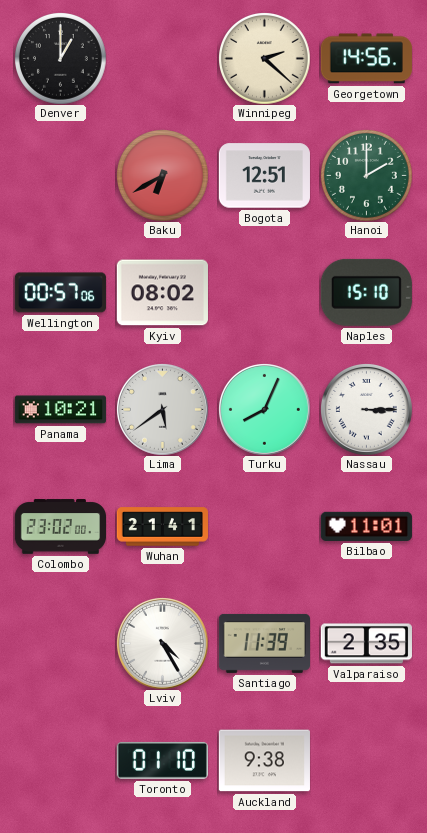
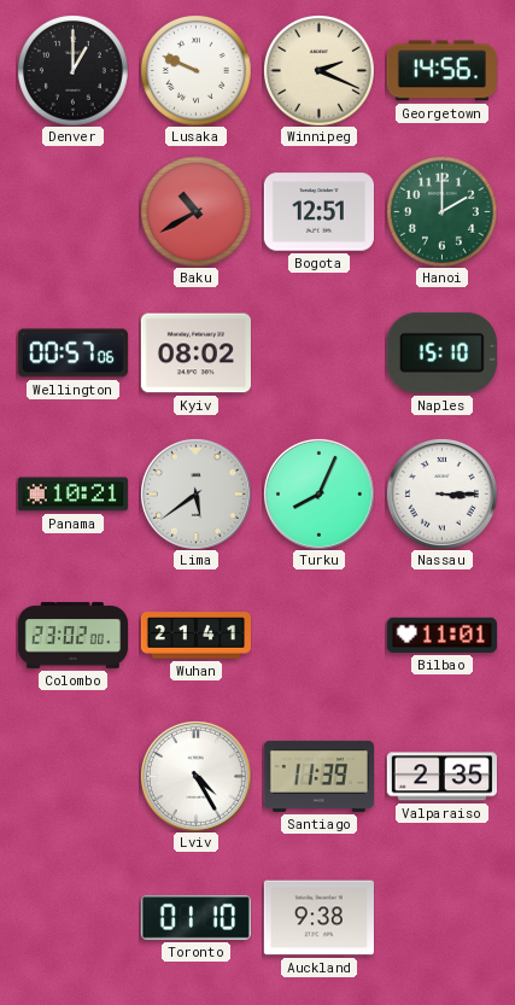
Lusaka: none -> 9:49
Winnipeg: 2:22 -> 2:19
Baku: 6:40 -> 10:40
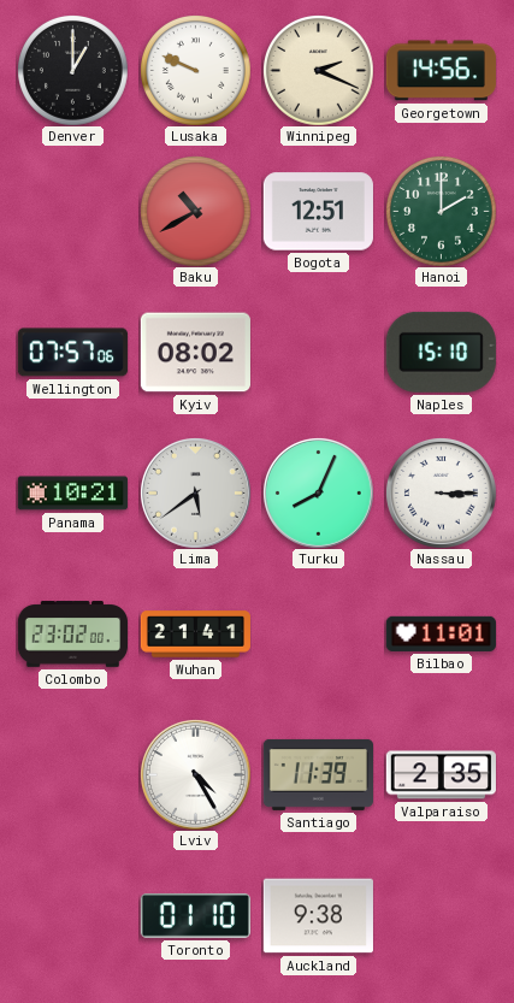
Wellington: 00:57 -> 07:57
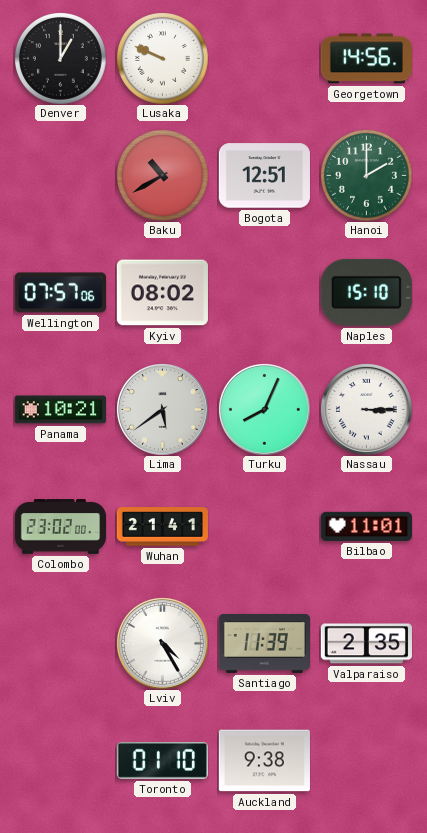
Winnipeg: 2:19 -> none
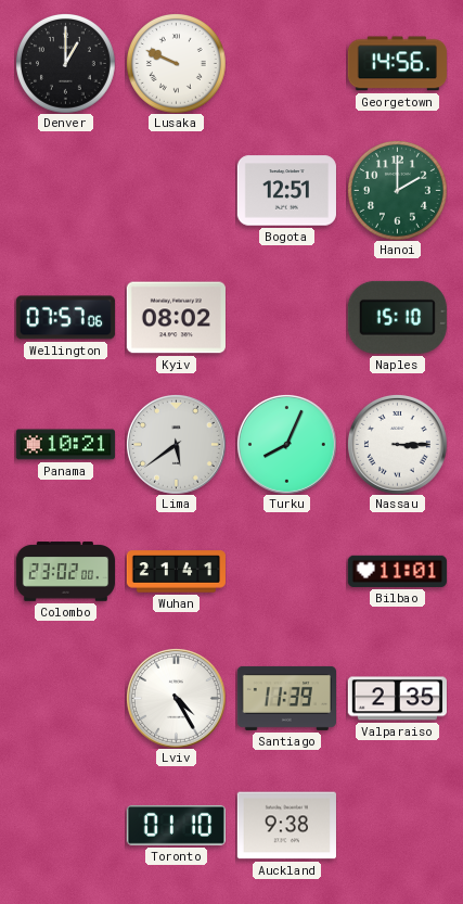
Baku: 10:40 -> none
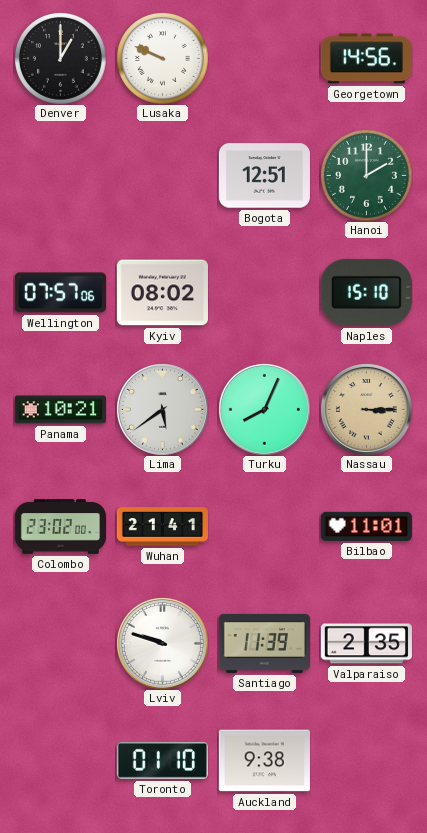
Nassau dial: white -> champagne
Lviv: 4:25 -> 9:48
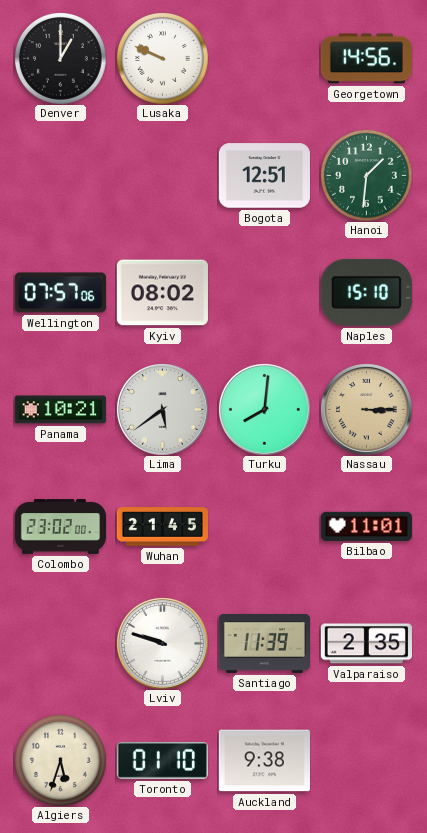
Hanoi: 2:00 -> 1:31
Turku: 8:04 -> 8:01
Wuhan: 21:41 -> 21:45
Algiers: none -> 5:33
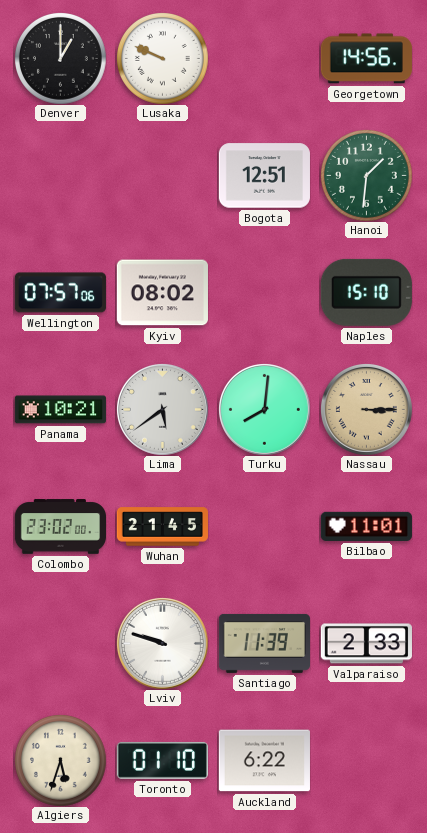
Valparaiso: 2:35 -> 2:33
Auckland: 9:38 -> 6:22
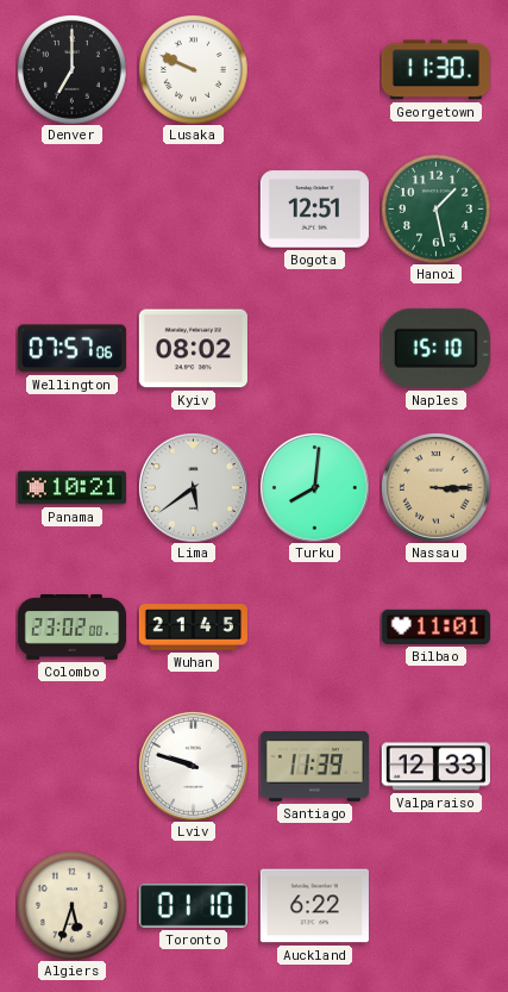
Denver: 1:00 -> 7:00
Georgetown: 14:56 -> 11:30
Hanoi: 1:31 -> 1:28
Valparaiso: 2:33 -> 12:33
